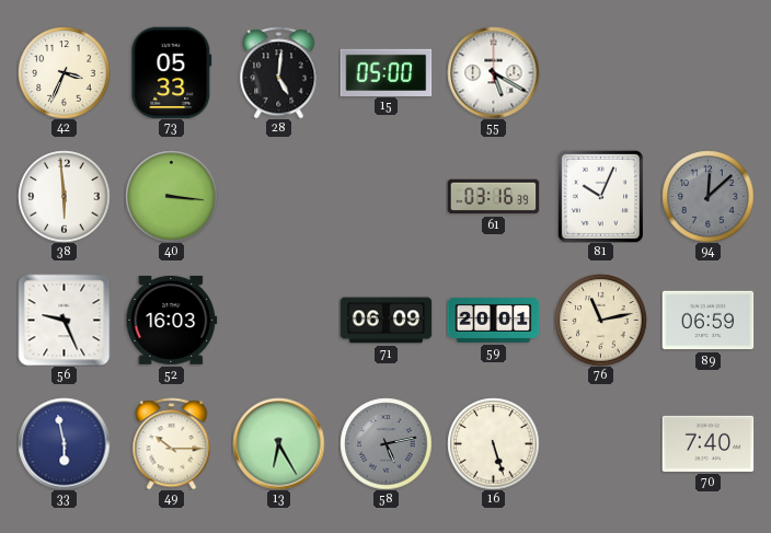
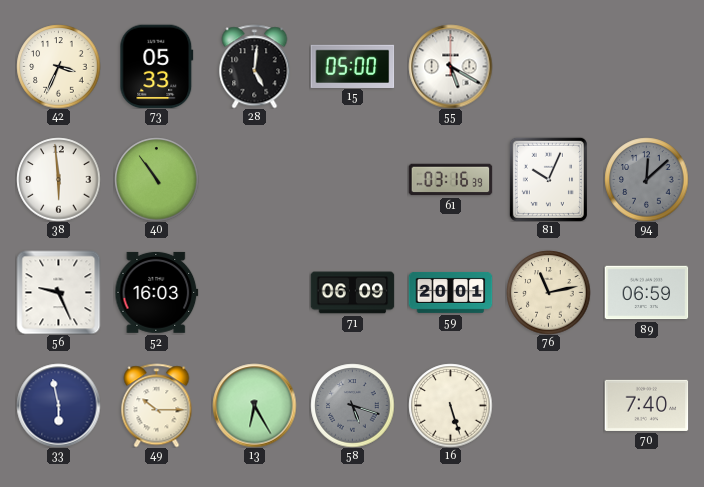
40: 3:16 -> 10:54
58: 5:13 -> 5:18
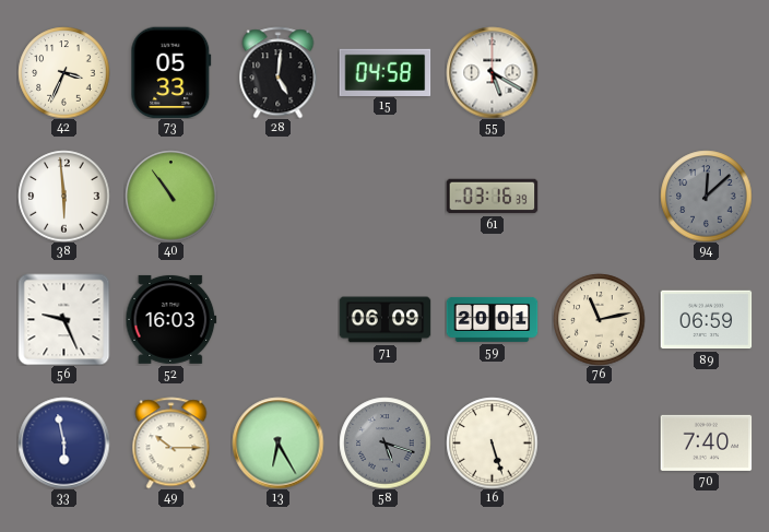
15: 05:00 -> 04:58
81: 10:04 -> none
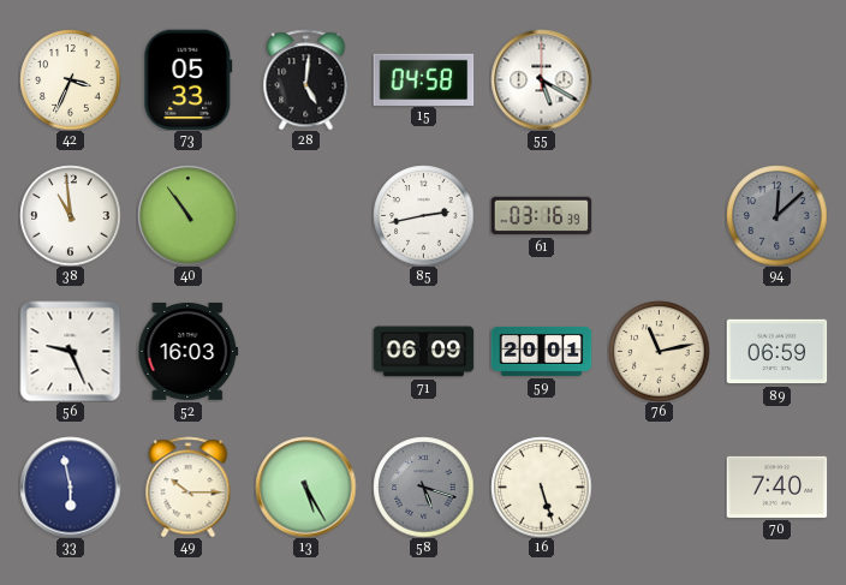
38: 5:59 -> 10:59
85: none -> 2:43
13: 6:25 -> 5:25
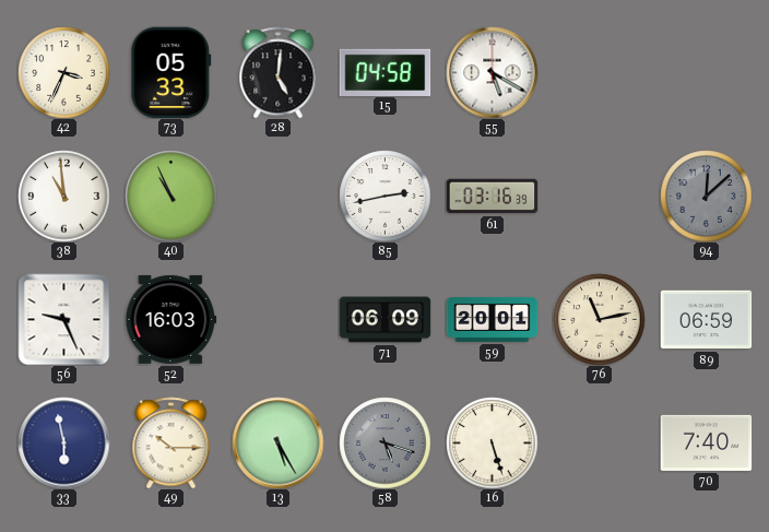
40: 10:54 -> 10:56
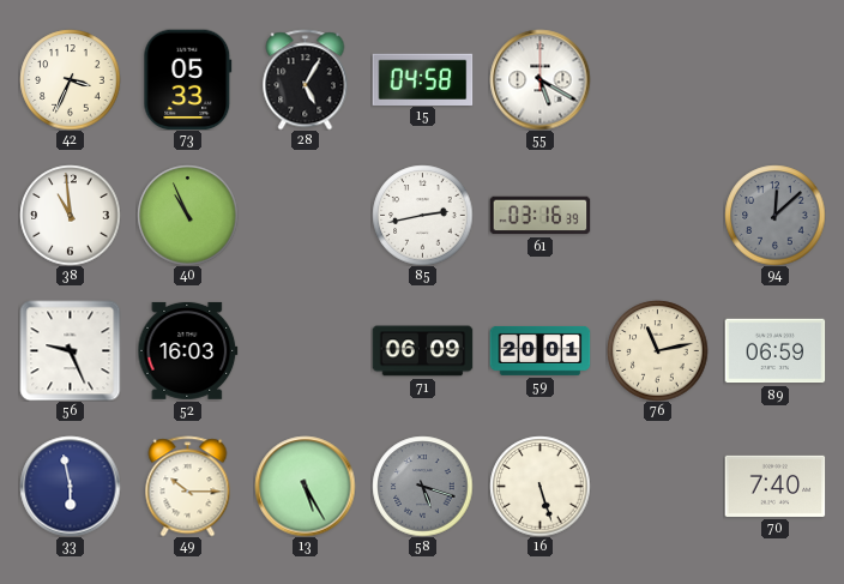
28: 5:01 -> 5:05
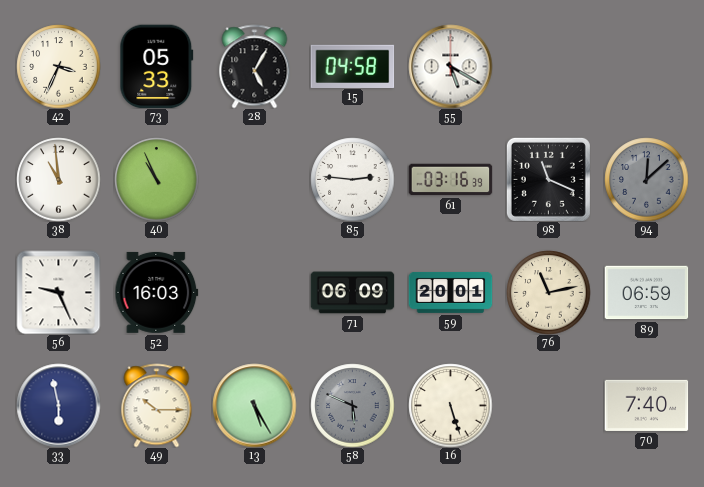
85: 2:43 -> 2:46
98: none -> 11:19
58: 5:18 -> 5:49
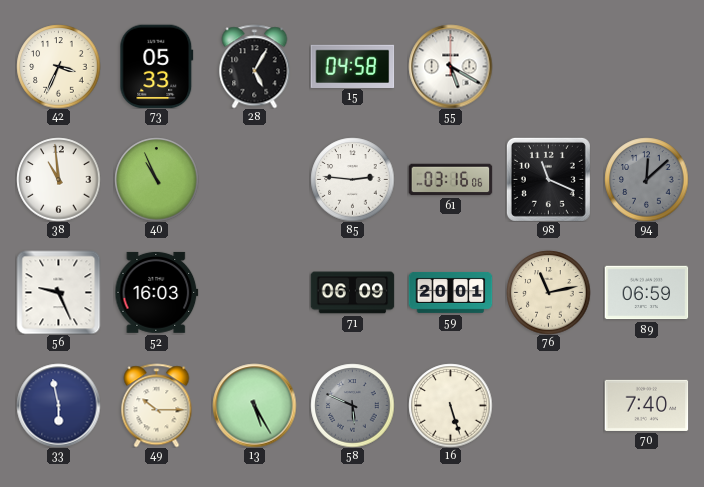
61: 03:16:39 -> 03:16:06
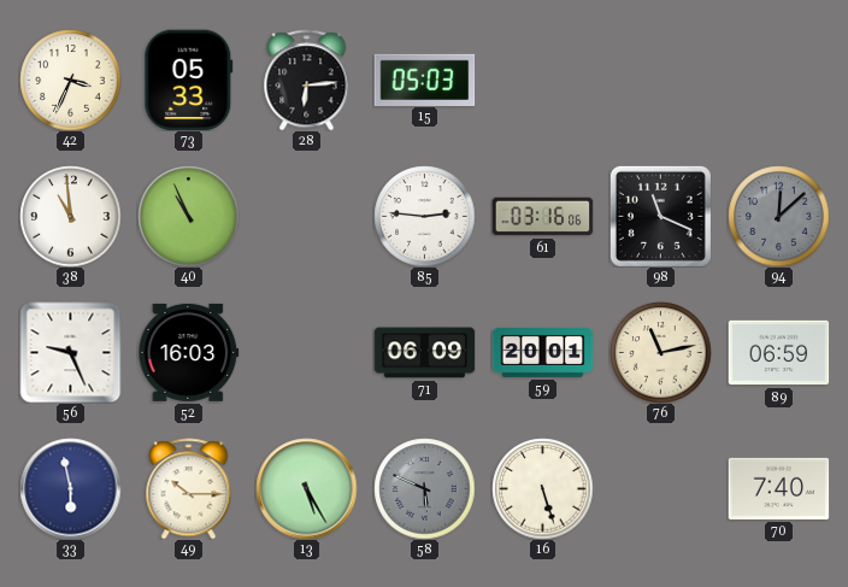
28: 5:05 -> 6:14
15: 04:58 -> 05:03
55: 5:20 -> none
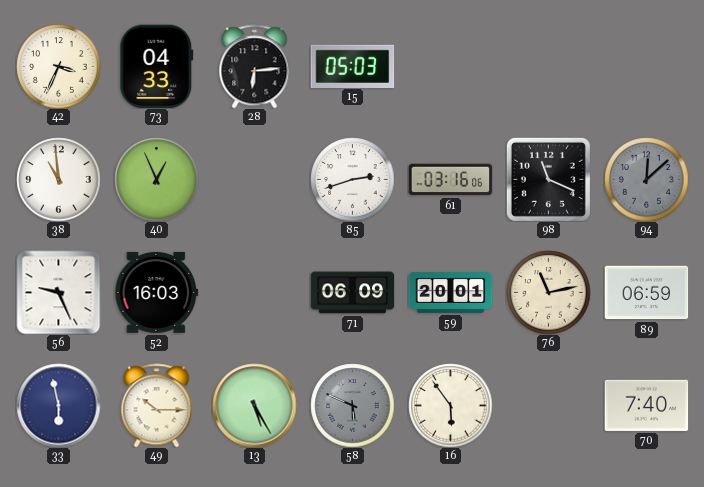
73: 05:33 -> 04:33
40: 10:56 -> 12:56
85: 2:46 -> 2:42
16: 5:27 -> 5:54
